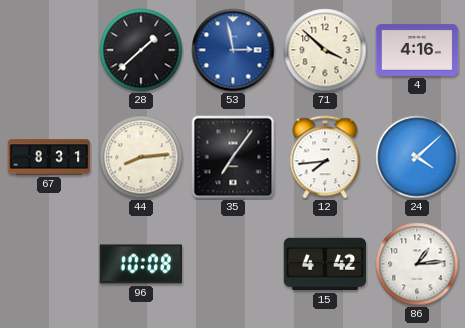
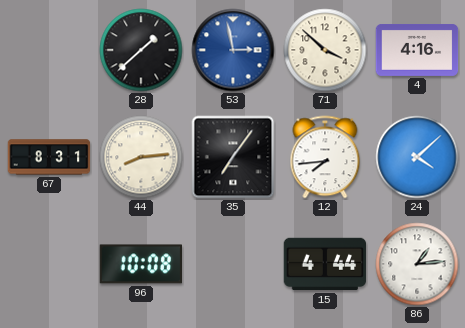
15: 4:42 -> 4:44
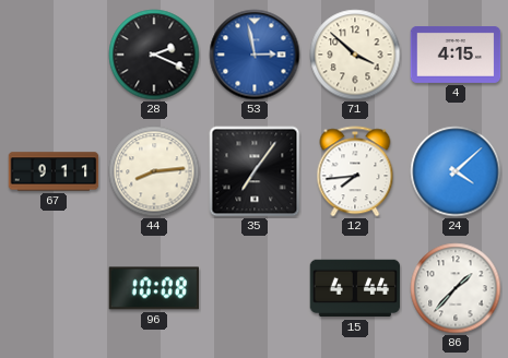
28: 1:38 -> 2:19
4: 4:16 -> 4:15
67: 8:31 -> 9:11
86: 1:14 -> 1:37
